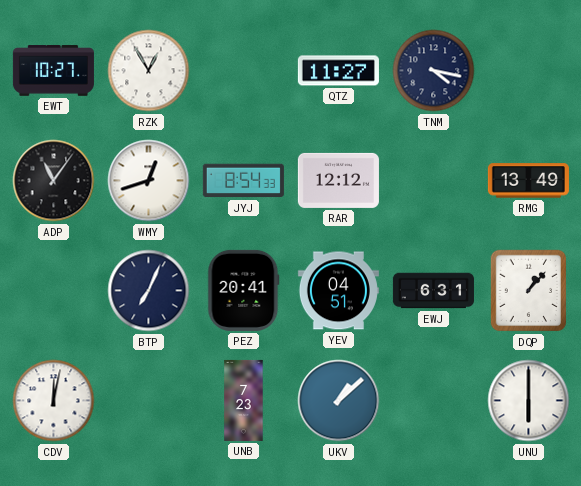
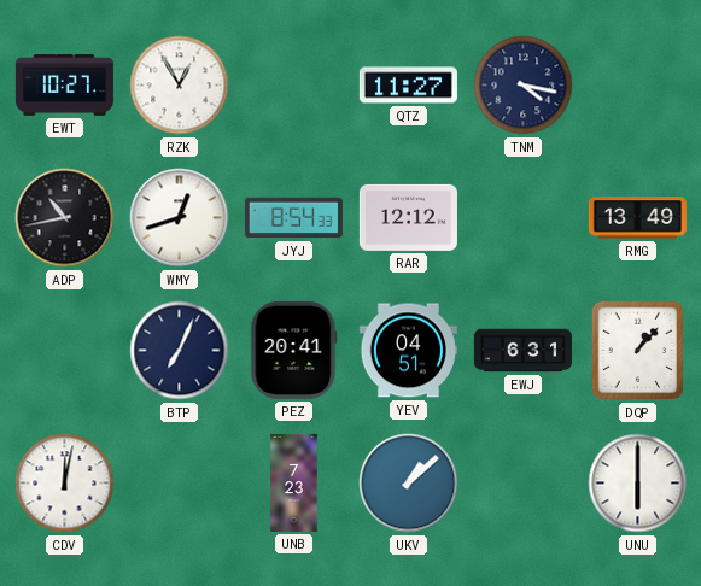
ADP: 11:06 -> 10:43
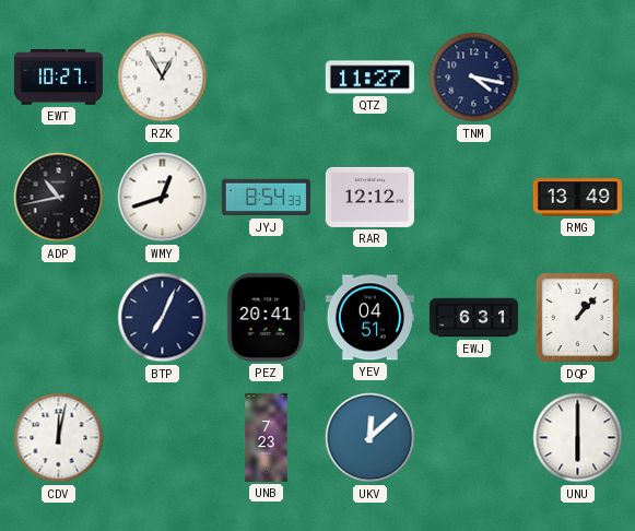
UKV: 1:08 -> 12:08
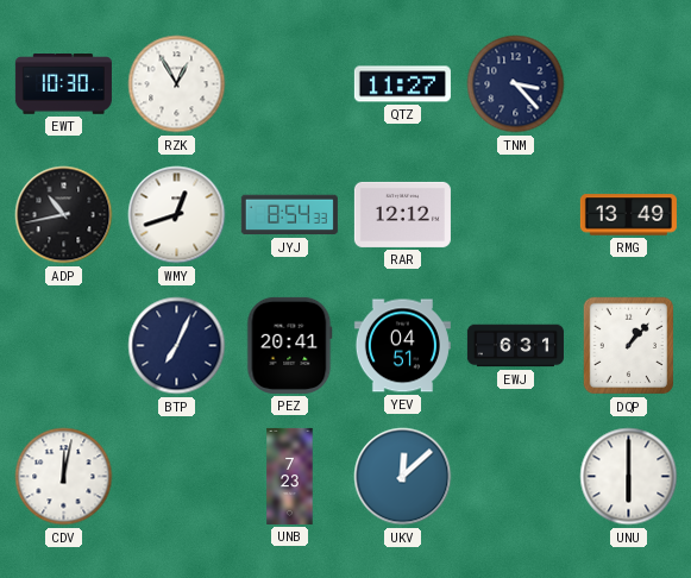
EWT: 10:27 -> 10:30
TNM: 4:17 -> 3:23
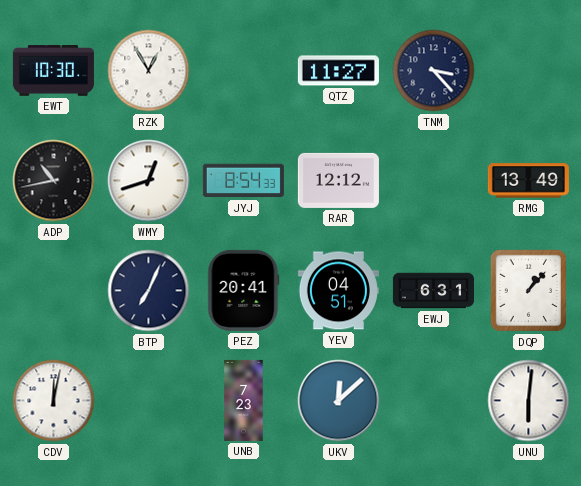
UNU: 6:00 -> 6:01
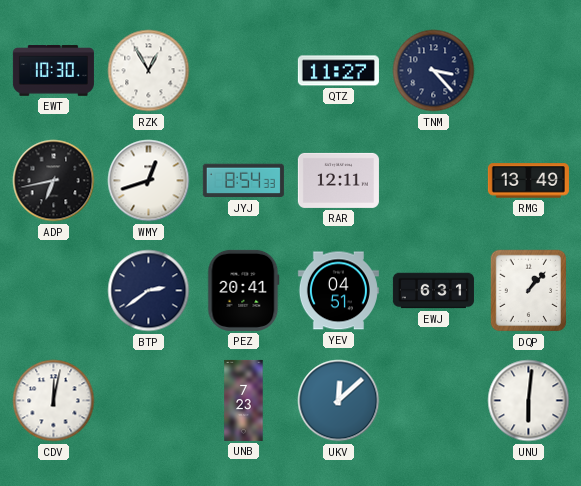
ADP: 10:43 -> 6:43
RAR: 12:12 -> 12:11
BTP: 7:04 -> 2:39
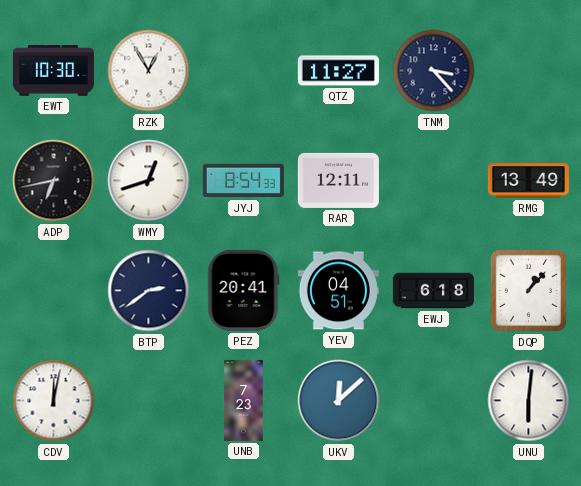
EWJ: 6:31 -> 6:18
